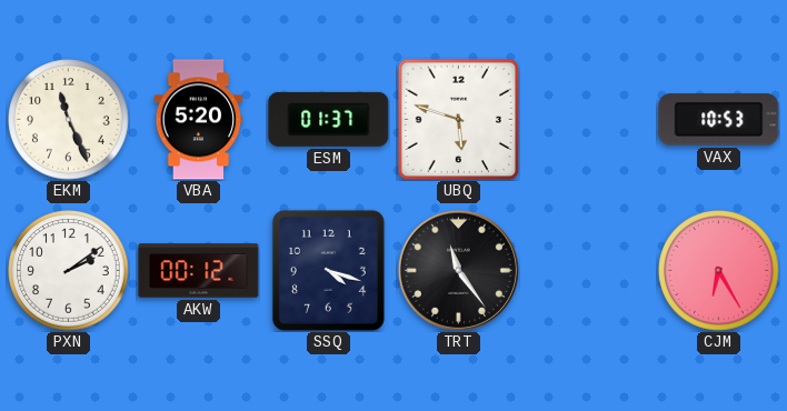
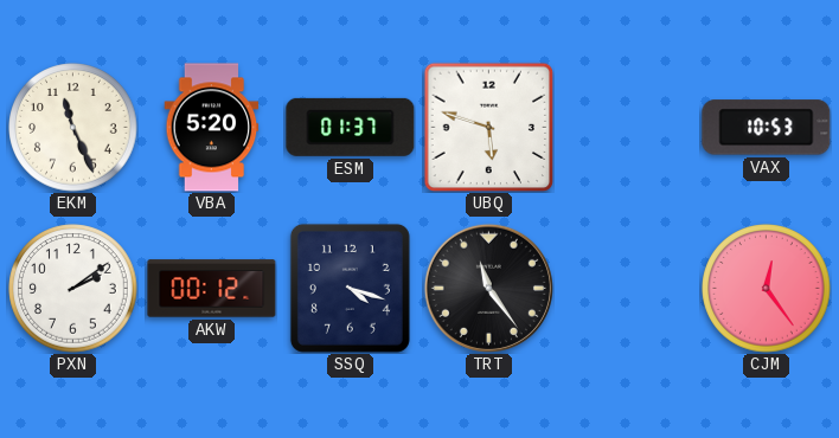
CJM: 6:25 -> 12:24
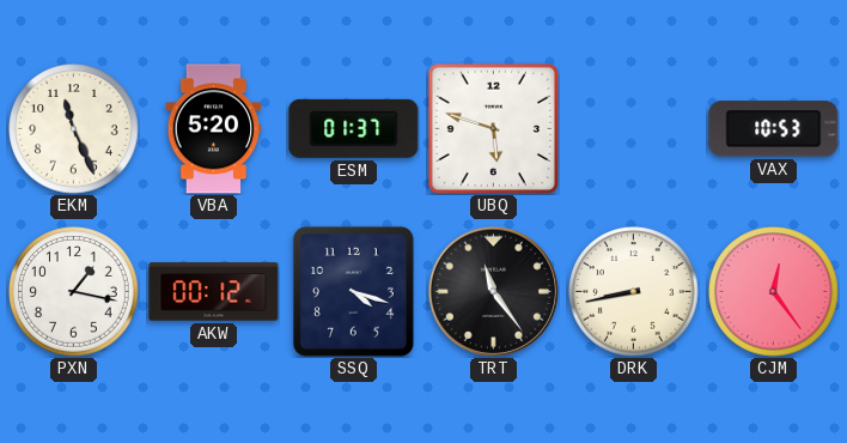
PXN: 2:09 -> 1:17
DRK: none -> 8:43
